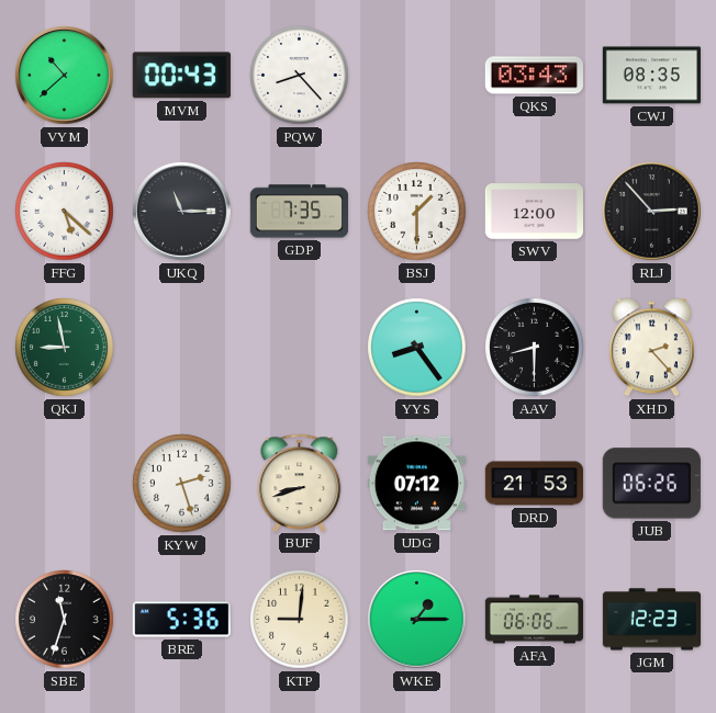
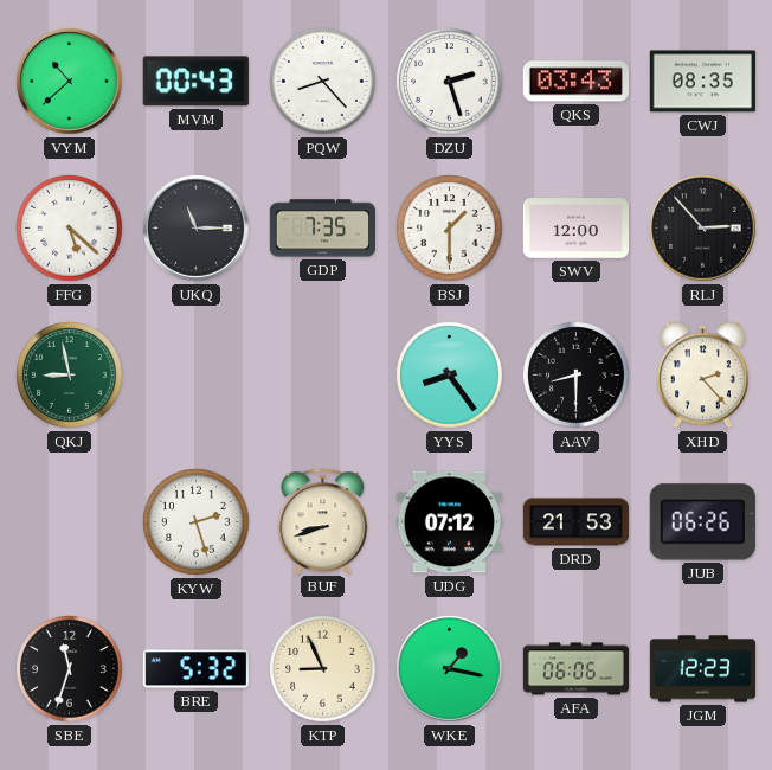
DZU: none -> 2:27
BRE: 5:36 -> 5:32
KTP: 9:01 -> 8:56
WKE: 1:15 -> 1:17
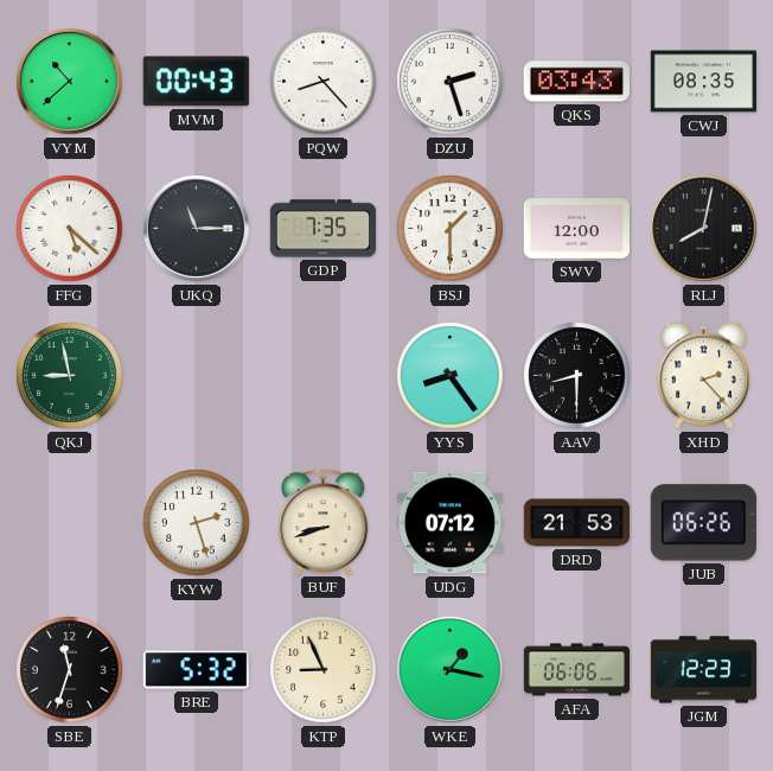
RLJ: 2:53 -> 8:02
